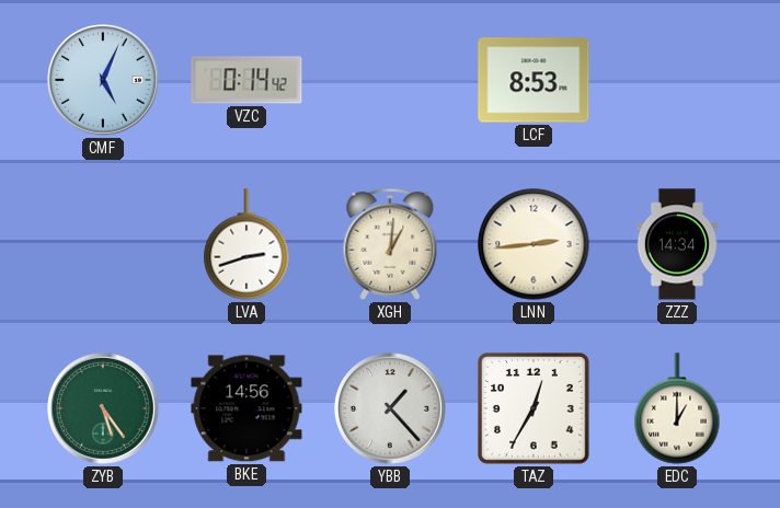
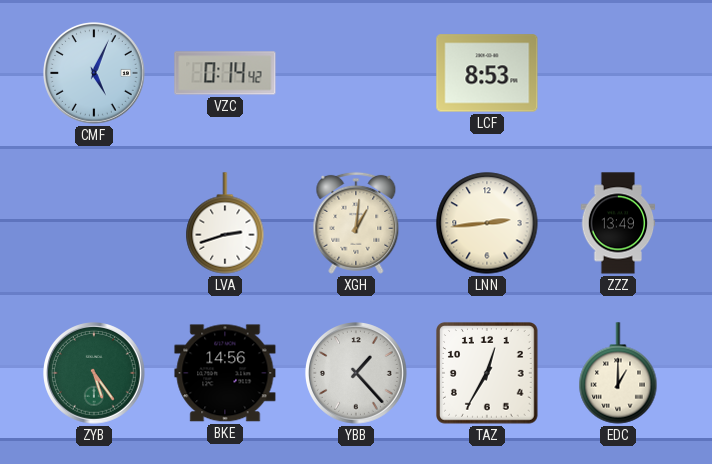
ZZZ: 14:34 -> 13:49
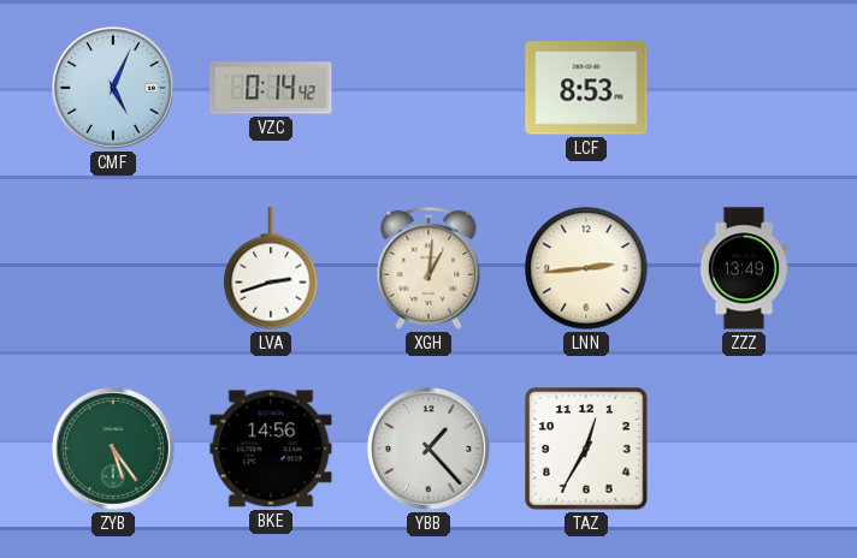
EDC: 1:00 -> none
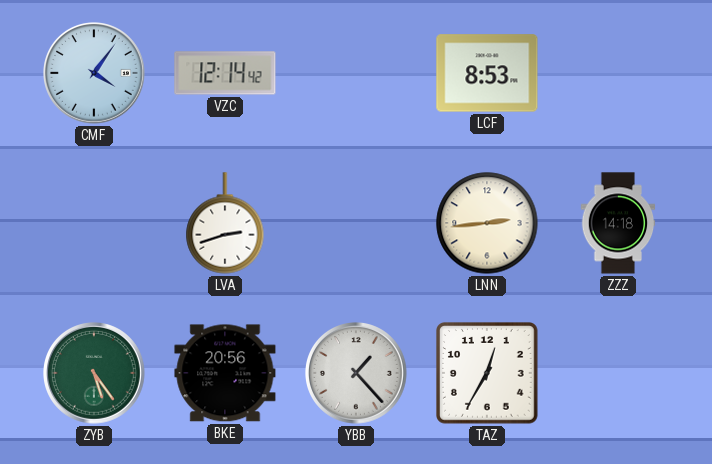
CMF: 5:04 -> 4:06
VZC: 0:14 -> 12:14
XGH: 1:01 -> none
ZZZ: 13:49 -> 14:18
BKE: 14:56 -> 20:56
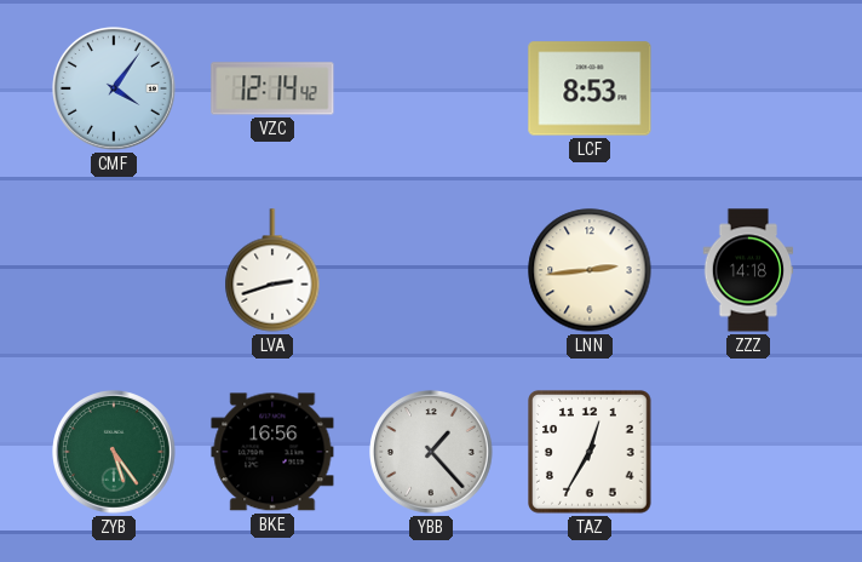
BKE: 20:56 -> 16:56
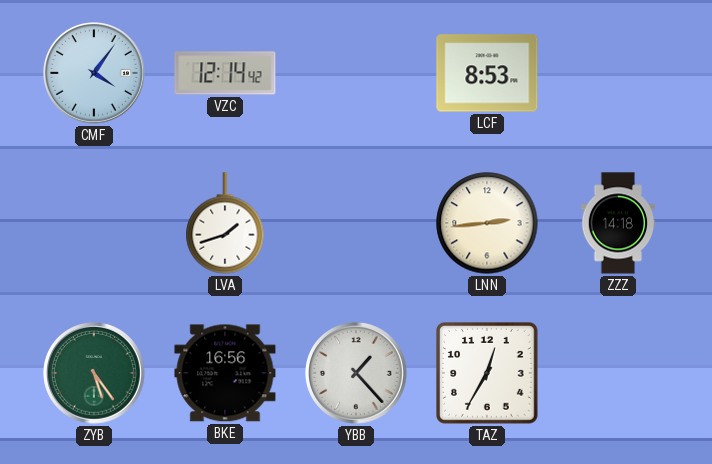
LVA: 2:42 -> 1:42
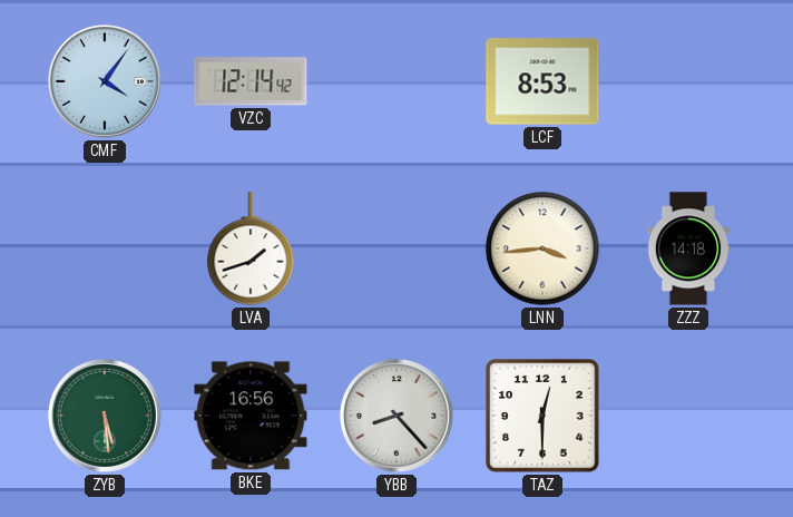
LNN: 2:44 -> 3:44
ZYB: 5:24 -> 5:29
YBB: 1:23 -> 8:23
TAZ: 12:35 -> 12:30
